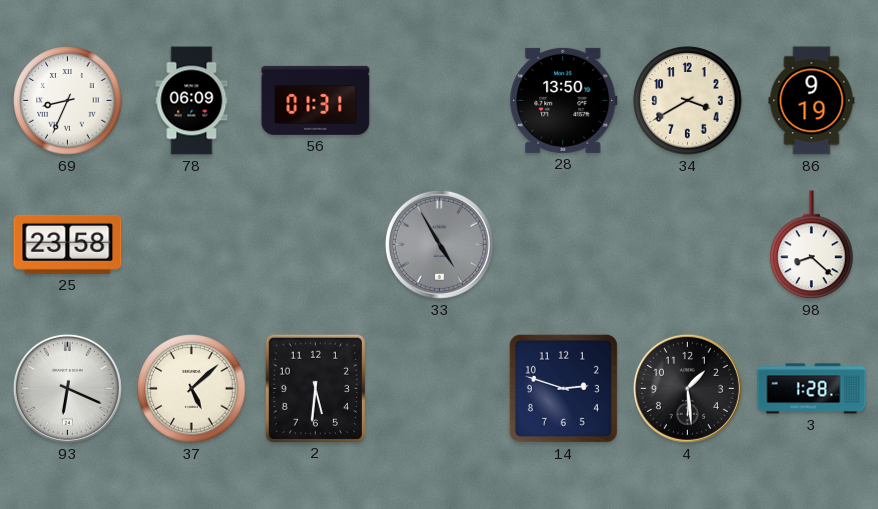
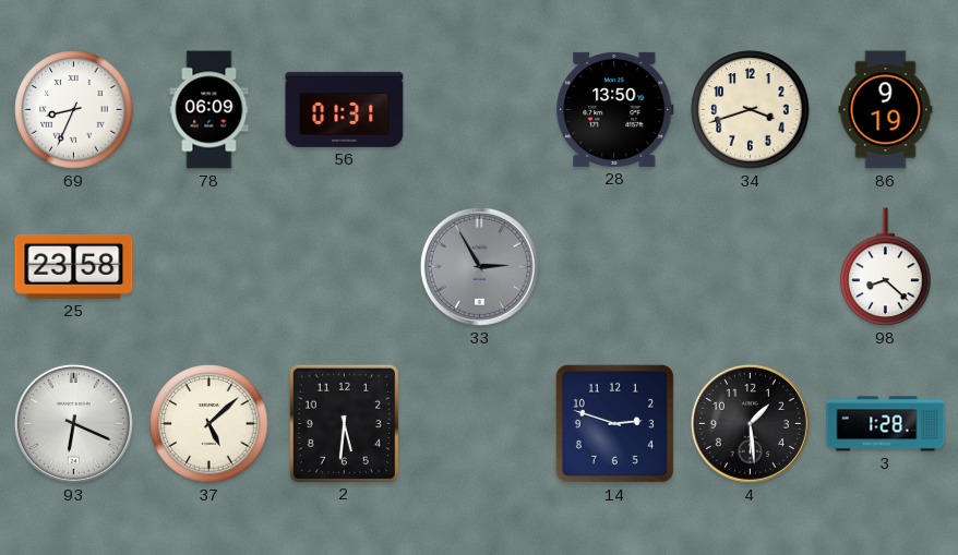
34: 3:40 -> 3:42
33: 4:55 -> 2:55
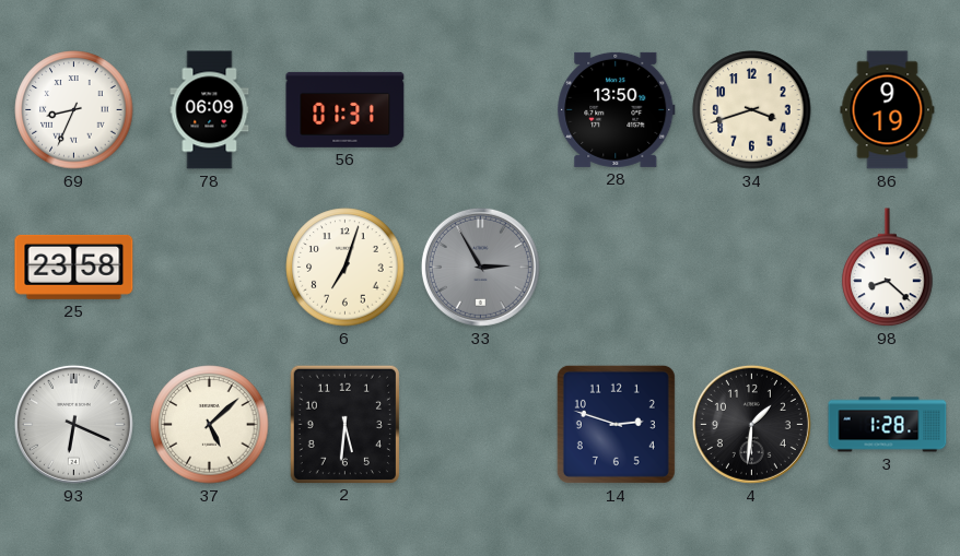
6: none -> 7:03
4: 1:29 -> 1:31
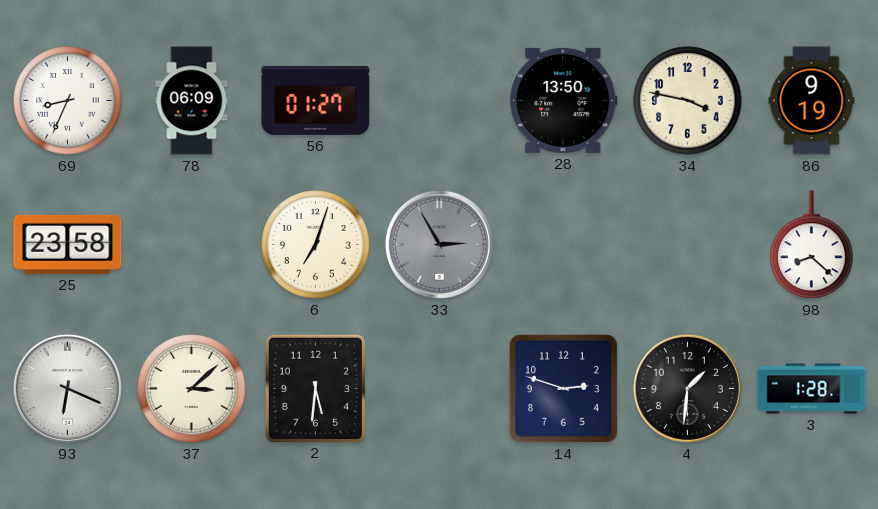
56: 01:31 -> 01:27
34: 3:42 -> 3:47
37: 5:08 -> 3:08
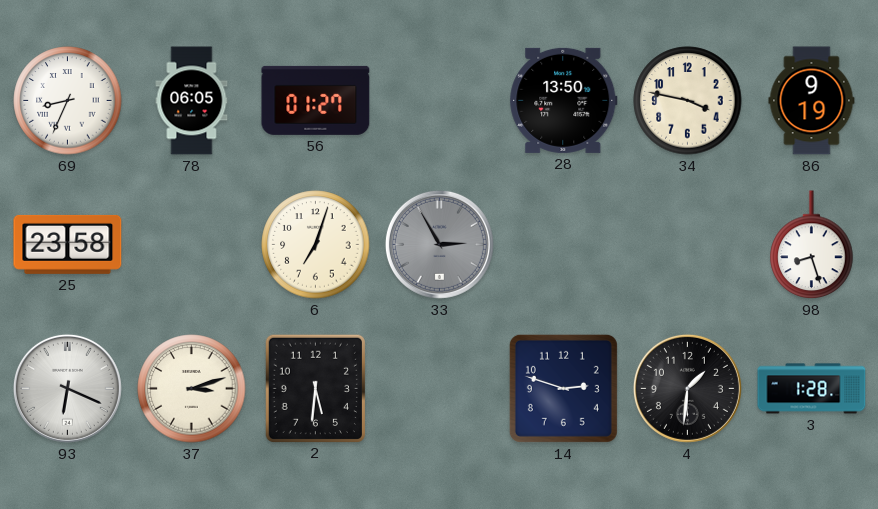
78: 06:09 -> 06:05
98: 8:22 -> 8:27
37: 3:08 -> 3:12
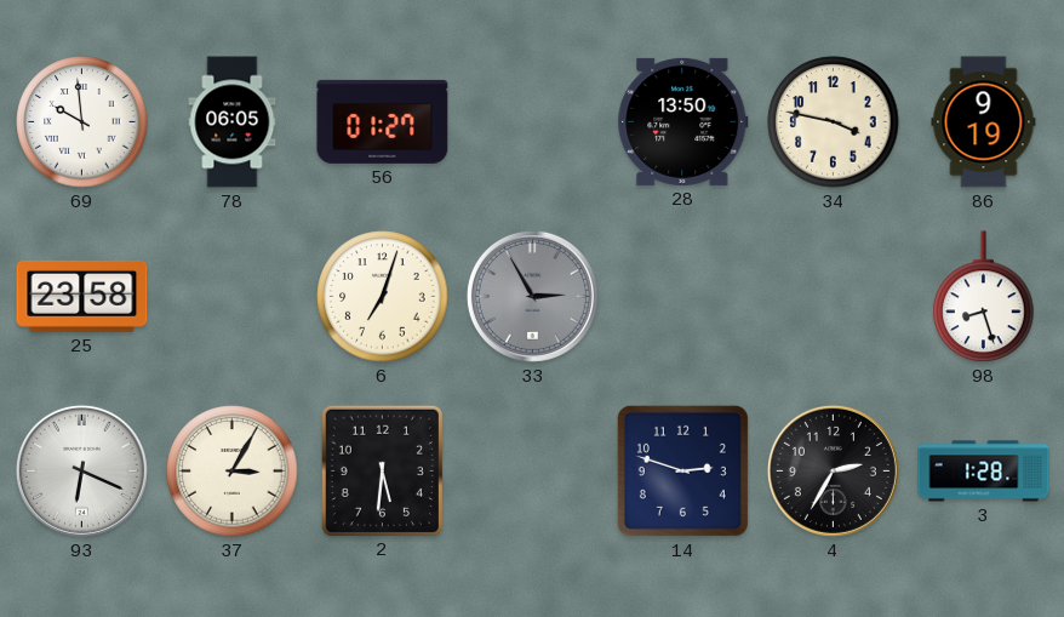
69: 8:34 -> 9:59
37: 3:12 -> 3:05
4: 1:31 -> 2:35
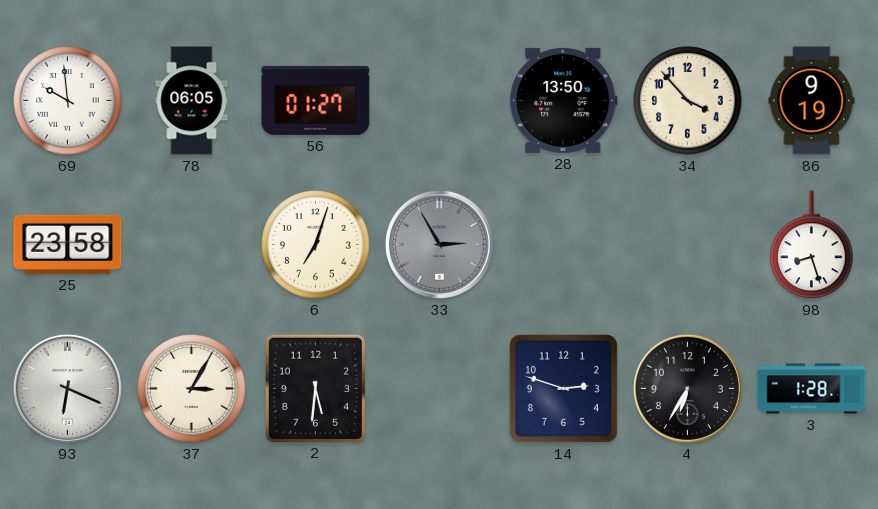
34: 3:47 -> 3:53
4: 2:35 -> 6:35
